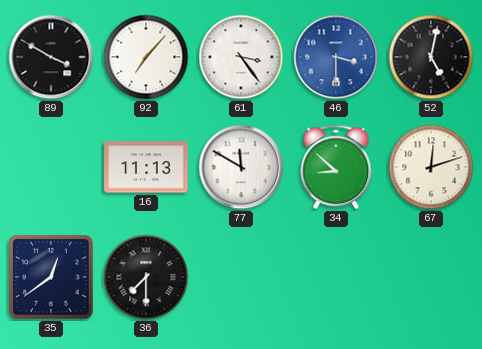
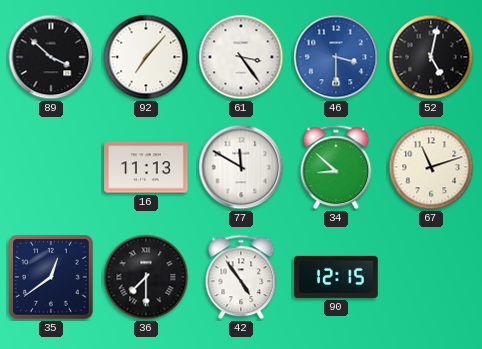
89: 3:50 -> 3:52
67: 12:12 -> 11:12
42: none -> 4:54
90: none -> 12:15
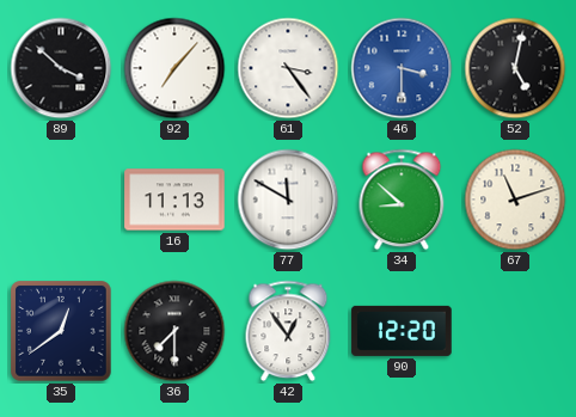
42: 4:54 -> 12:54
90: 12:15 -> 12:20
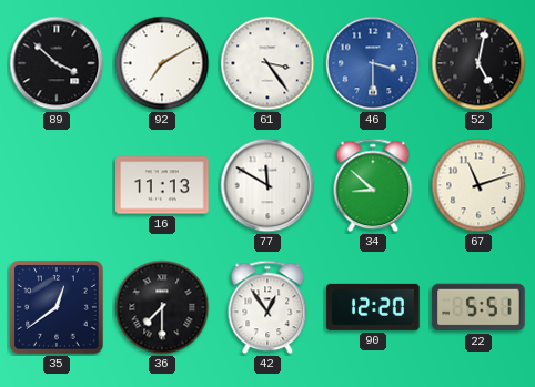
92: 7:07 -> 7:10
22: none -> 5:51
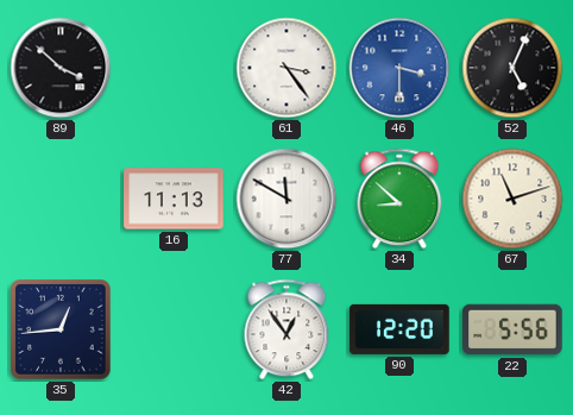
92: 7:10 -> none
52: 5:02 -> 5:04
35: 12:39 -> 12:44
36: 7:30 -> none
22: 5:51 -> 5:56
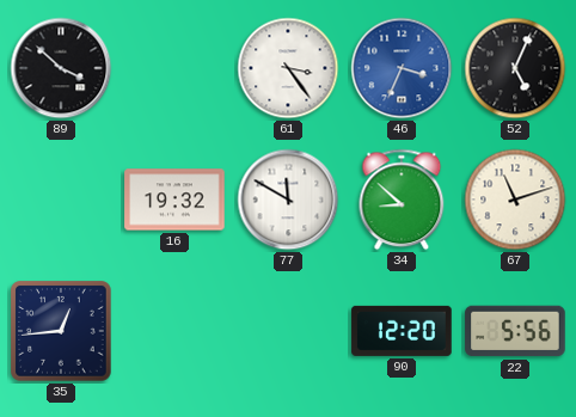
46: 3:30 -> 3:34
16: 11:13 -> 19:32
42: 12:54 -> none
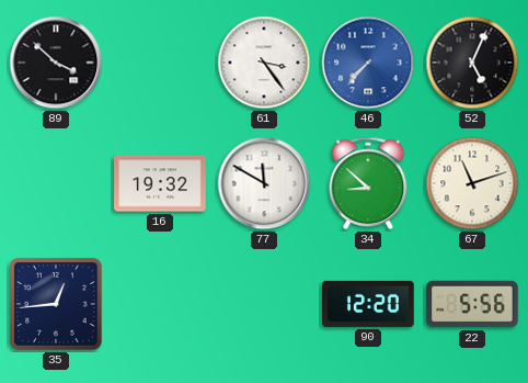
46: 3:34 -> 7:37
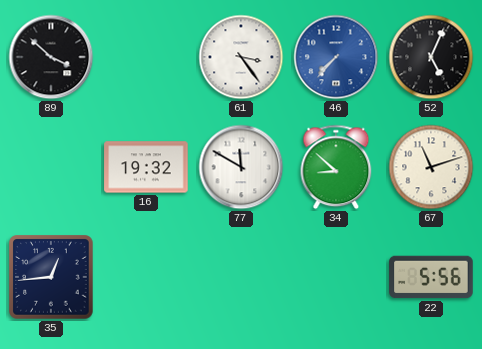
90: 12:20 -> none
